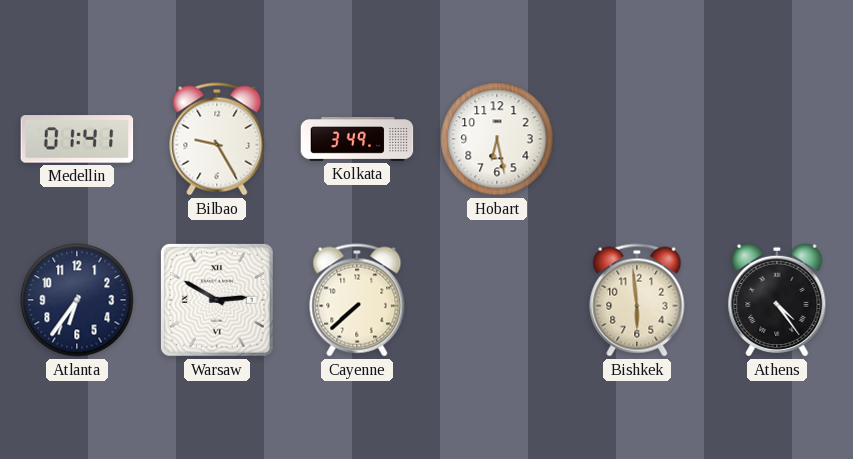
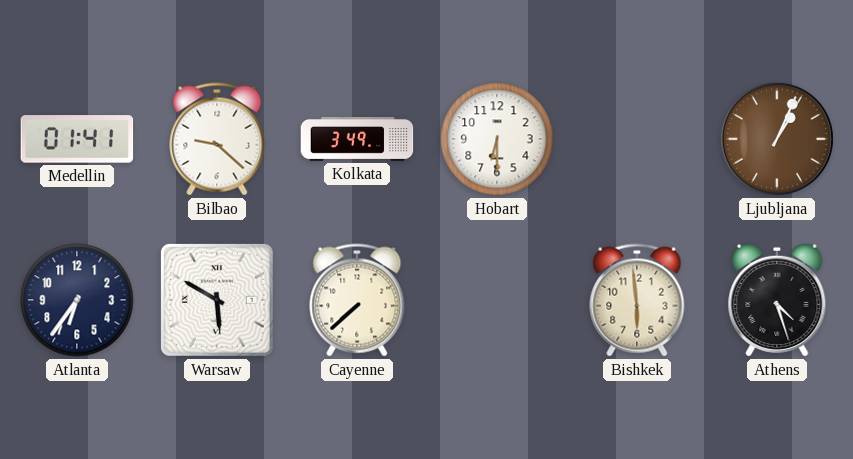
Bilbao: 9:25 -> 9:22
Hobart: 6:28 -> 6:30
Ljubljana: none -> 1:04
Warsaw: 2:50 -> 5:50
Athens: 4:24 -> 4:27
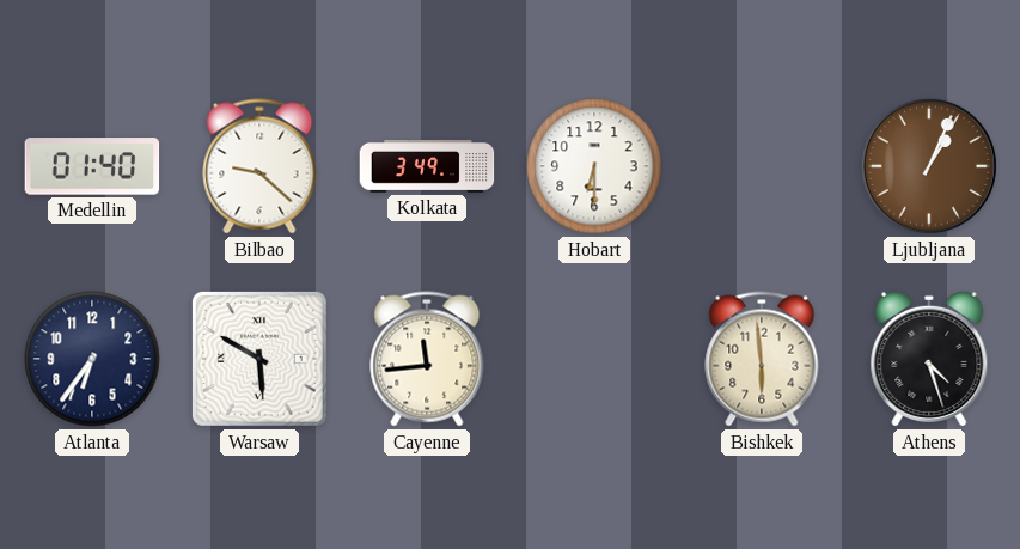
Medellin: 01:41 -> 01:40
Cayenne: 7:38 -> 11:44
